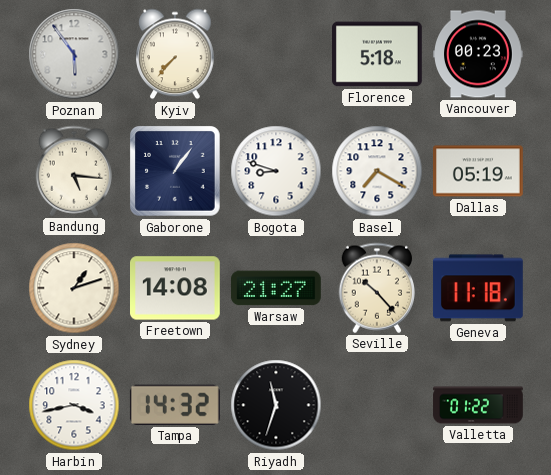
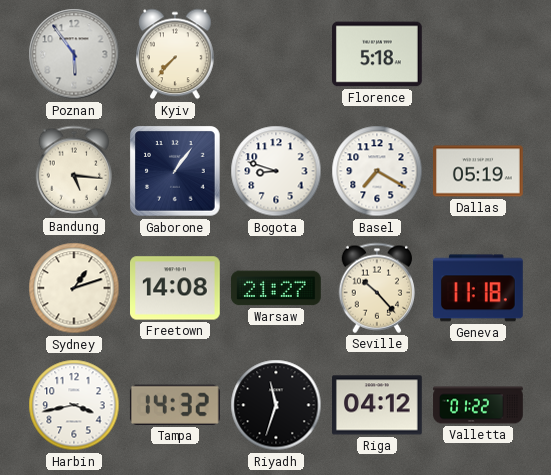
Vancouver: 00:23 -> none
Riga: none -> 04:12
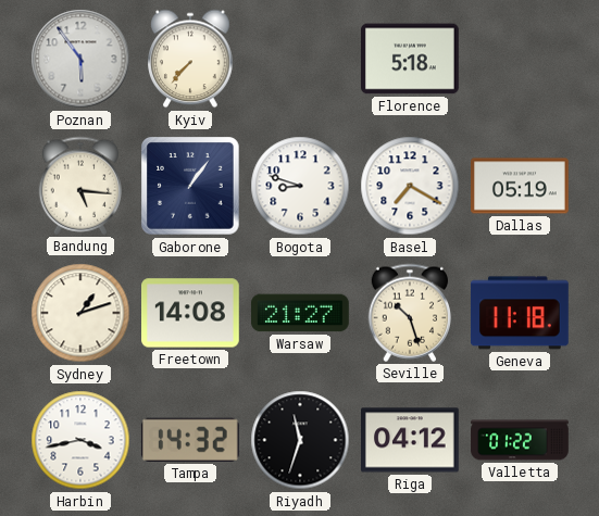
Seville: 10:23 -> 10:27
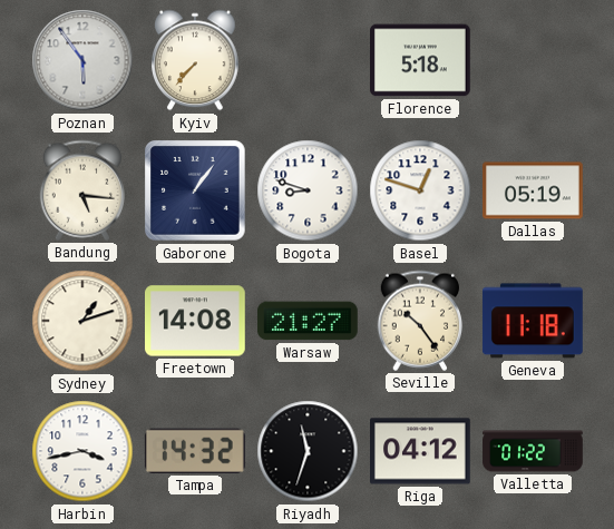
Basel: 7:20 -> 12:48
Seville: 10:27 -> 10:24
